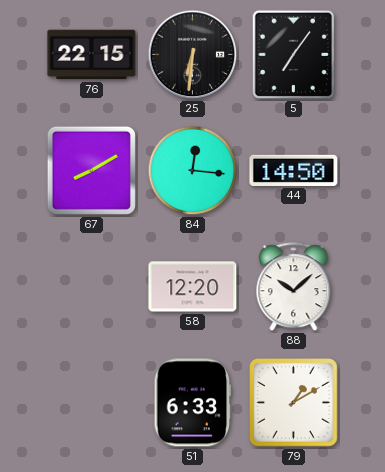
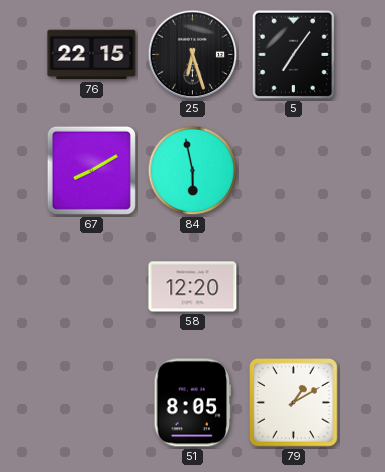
25: 6:31 -> 6:27
84: 12:16 -> 5:58
44: 14:50 -> none
88: 10:08 -> none
51: 6:33 -> 8:05
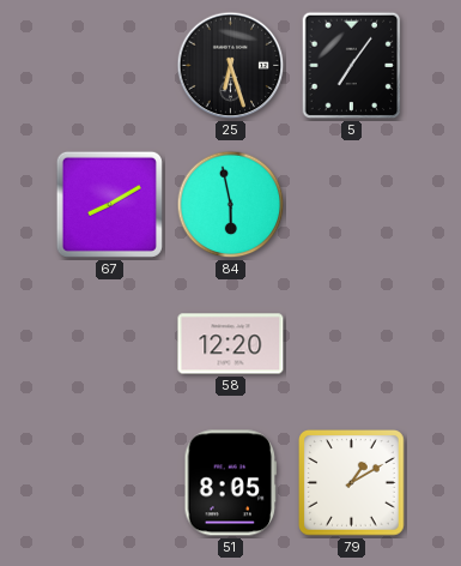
76: 22:15 -> none
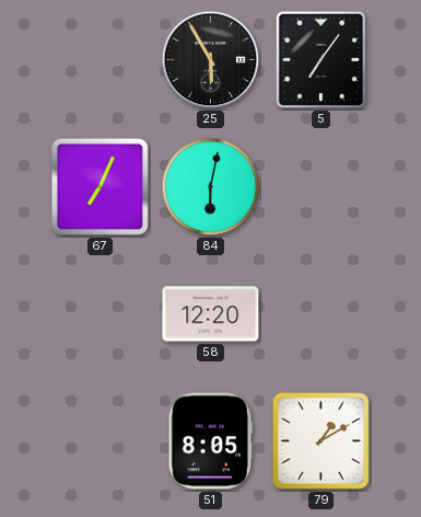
25: 6:27 -> 5:55
67: 8:10 -> 7:04
84: 5:58 -> 6:02
